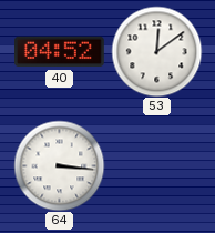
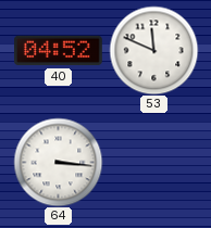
53: 12:09 -> 11:49
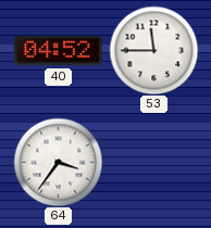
53: 11:49 -> 11:45
64: 3:16 -> 3:36
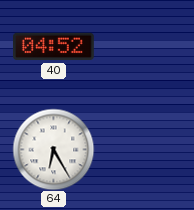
53: 11:45 -> none
64: 3:36 -> 6:25
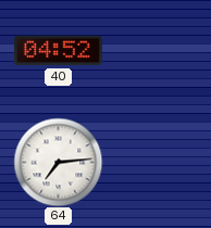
64: 6:25 -> 7:14
